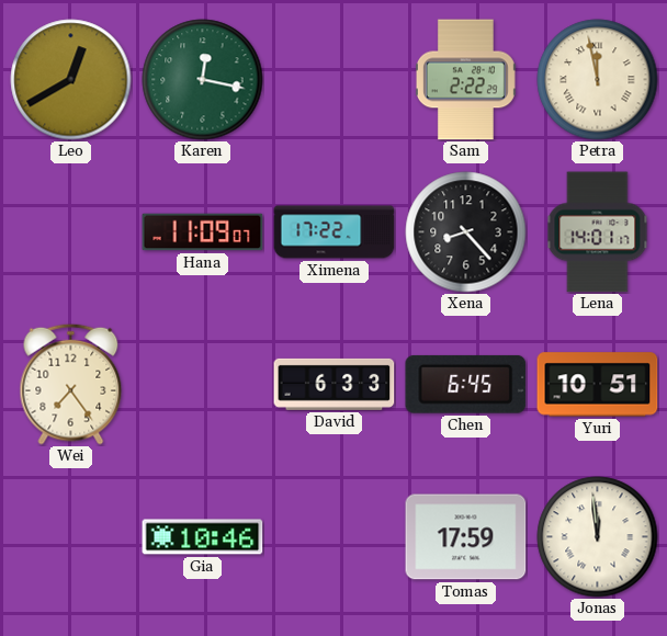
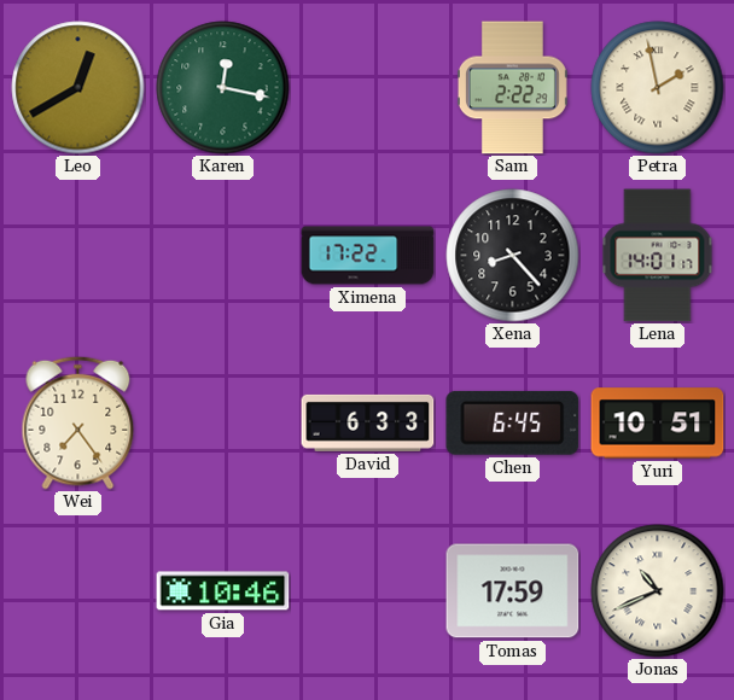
Petra: 11:58 -> 1:58
Hana: 11:09 -> none
Jonas: 11:59 -> 10:41
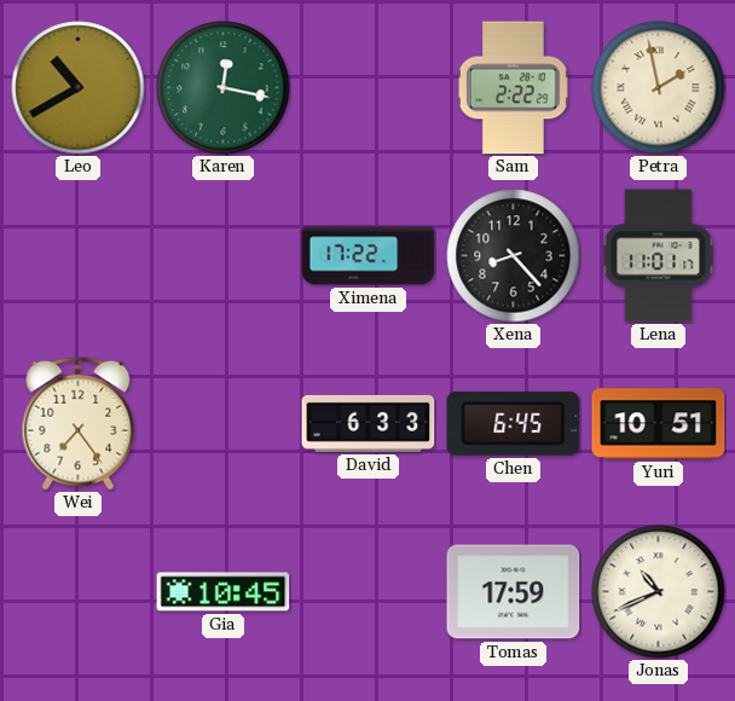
Leo: 12:40 -> 10:40
Lena: 14:01 -> 11:01
Gia: 10:46 -> 10:45
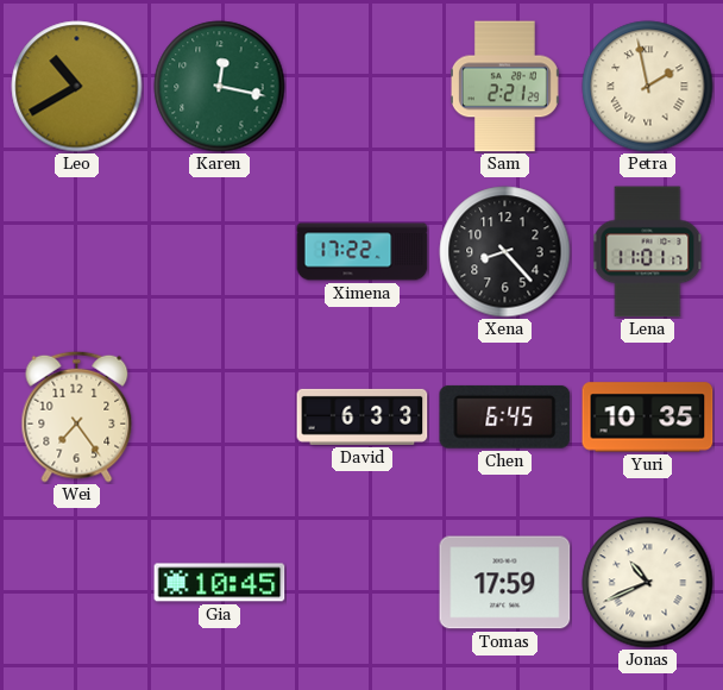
Sam: 2:22 -> 2:21
Yuri: 10:51 -> 10:35
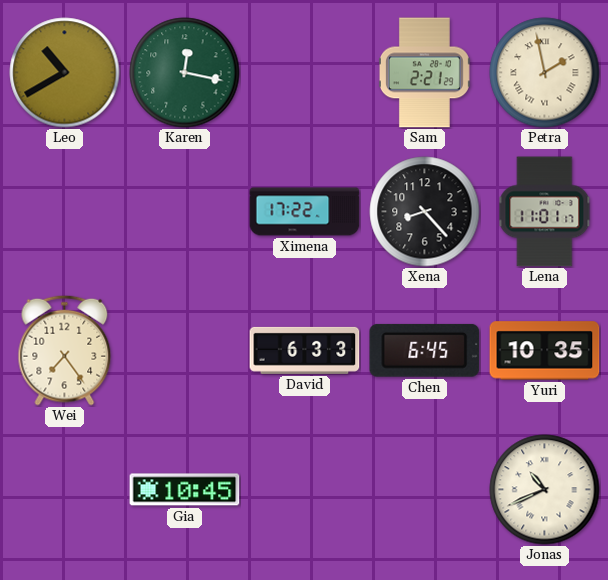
Tomas: 17:59 -> none
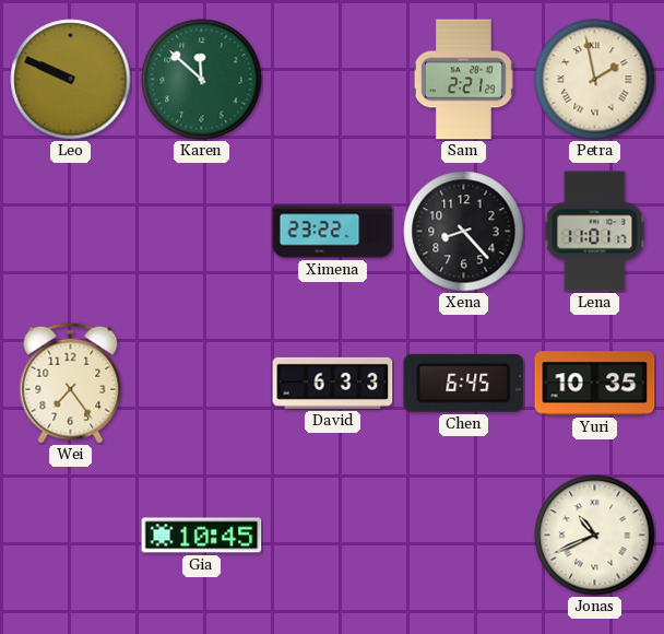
Leo: 10:40 -> 9:49
Karen: 12:17 -> 11:52
Ximena: 17:22 -> 23:22
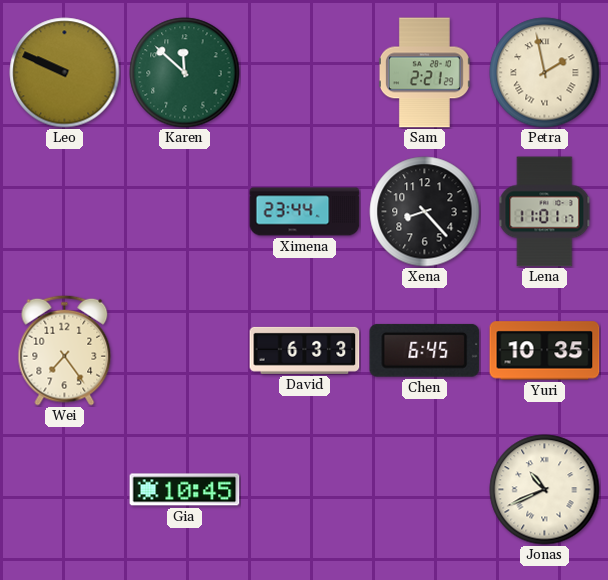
Ximena: 23:22 -> 23:44
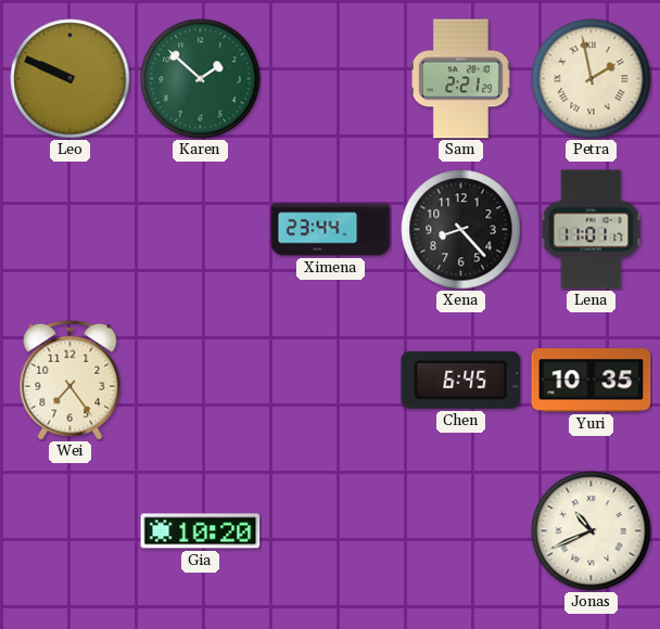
Karen: 11:52 -> 1:52
David: 6:33 -> none
Gia: 10:45 -> 10:20
